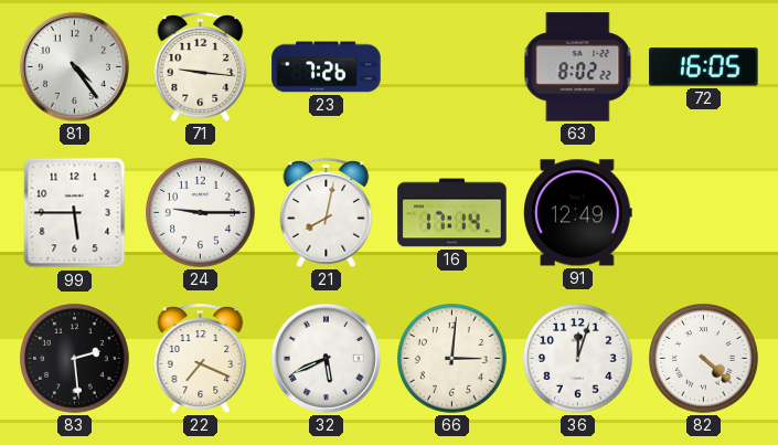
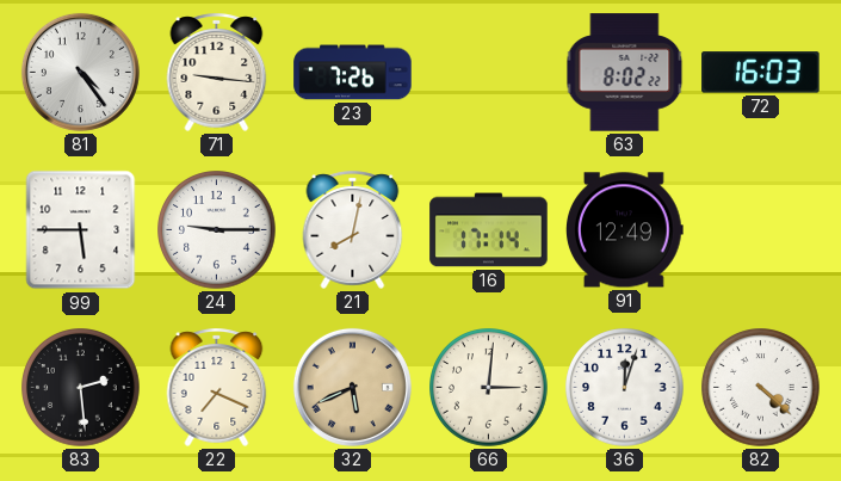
72: 16:05 -> 16:03
32 dial: white -> champagne
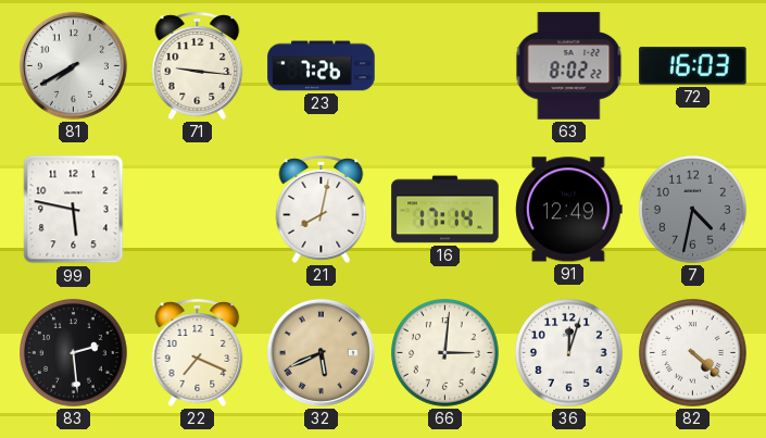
81: 4:24 -> 7:40
99: 5:45 -> 5:47
24: 9:15 -> none
7: none -> 4:32
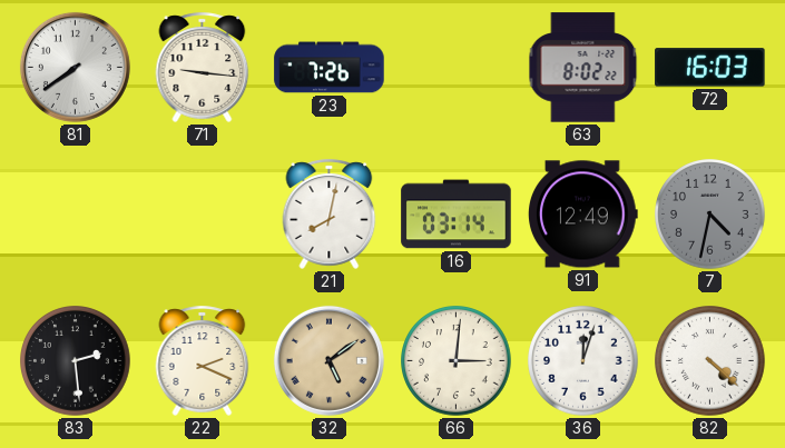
81: 7:40 -> 7:39
99: 5:47 -> none
16: 17:14 -> 03:14
22: 7:19 -> 2:19
32: 5:41 -> 5:09
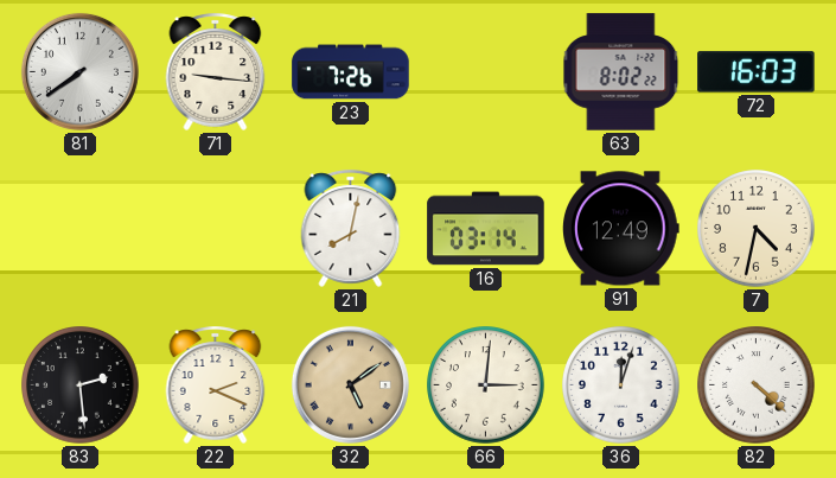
7 dial: grey -> cream
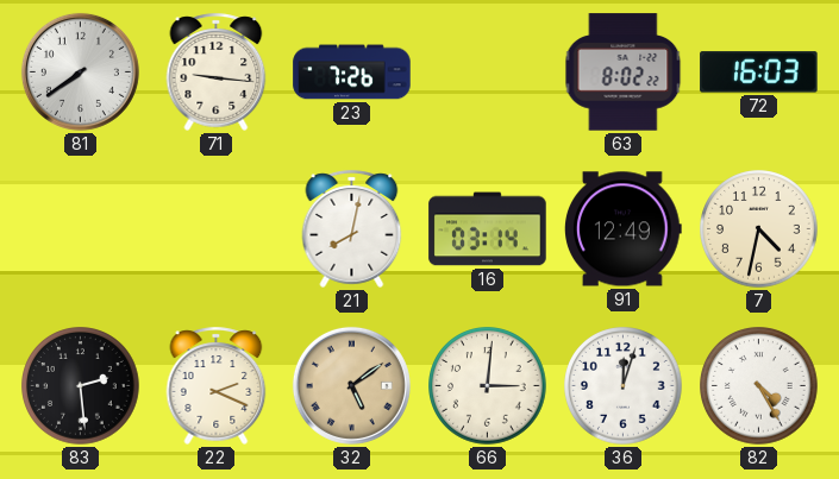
82: 4:22 -> 4:25
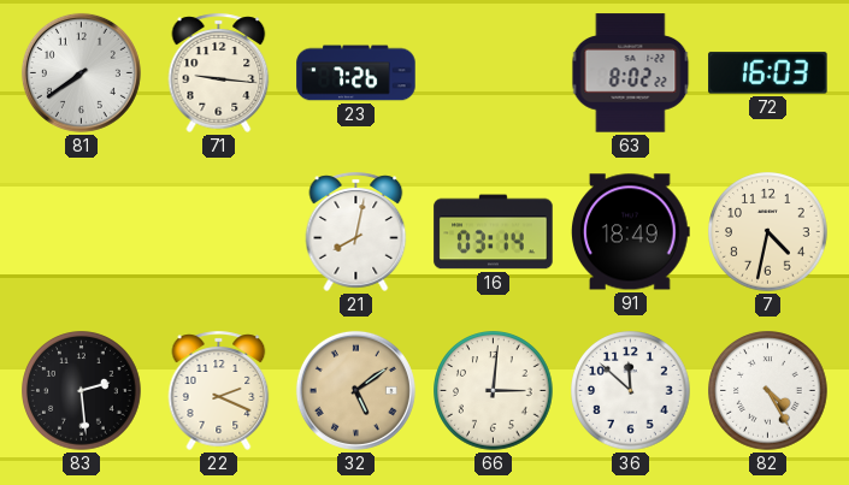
91: 12:49 -> 18:49
36: 12:03 -> 11:52
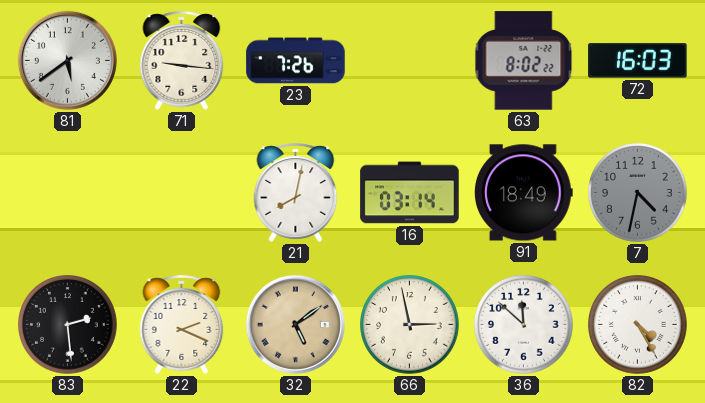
81: 7:39 -> 5:39
7 dial: cream -> grey
66: 3:01 -> 2:58
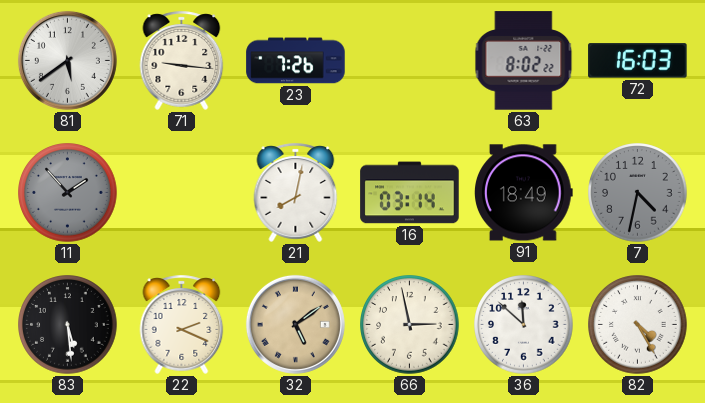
11: none -> 1:53
83: 2:29 -> 5:29
